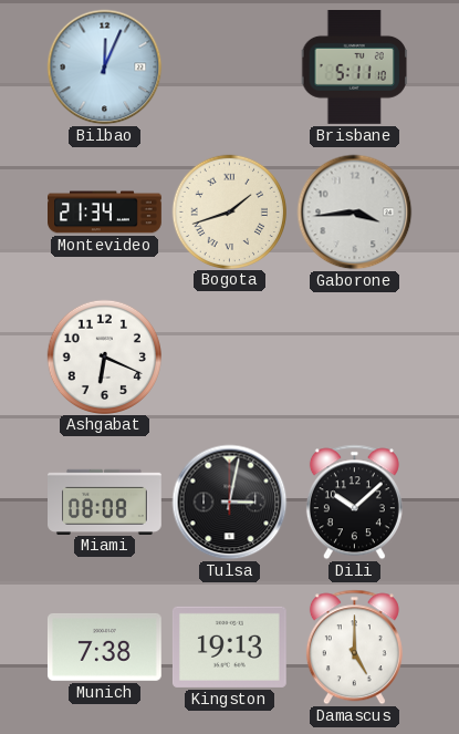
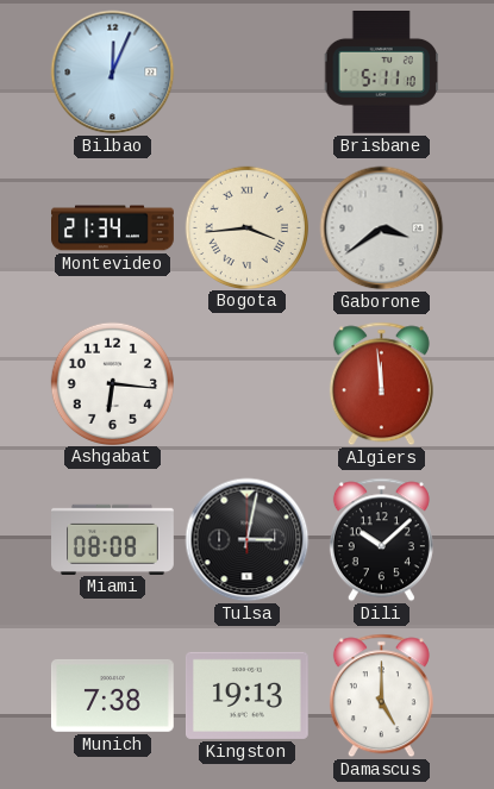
Bogota: 1:42 -> 3:44
Gaborone: 3:44 -> 3:39
Ashgabat: 6:19 -> 6:16
Algiers: none -> 11:59
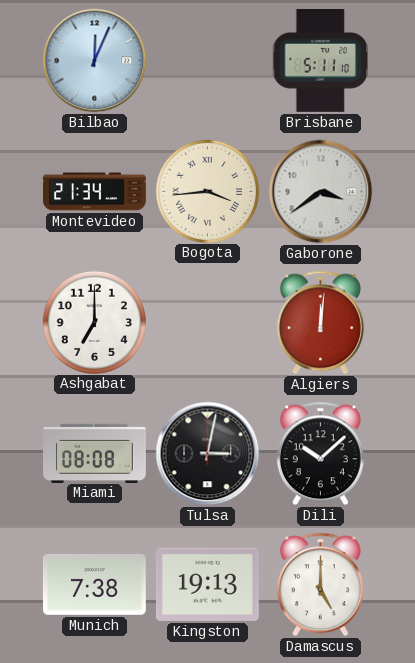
Ashgabat: 6:16 -> 7:00
Algiers: 11:59 -> 12:01
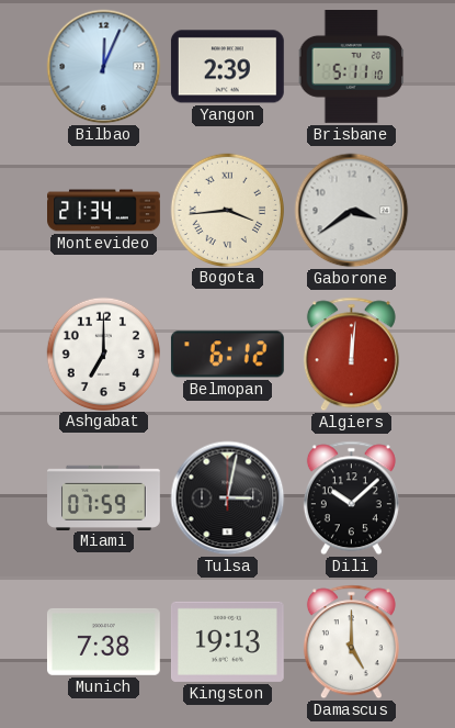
Yangon: none -> 2:39
Belmopan: none -> 6:12
Miami: 08:08 -> 07:59
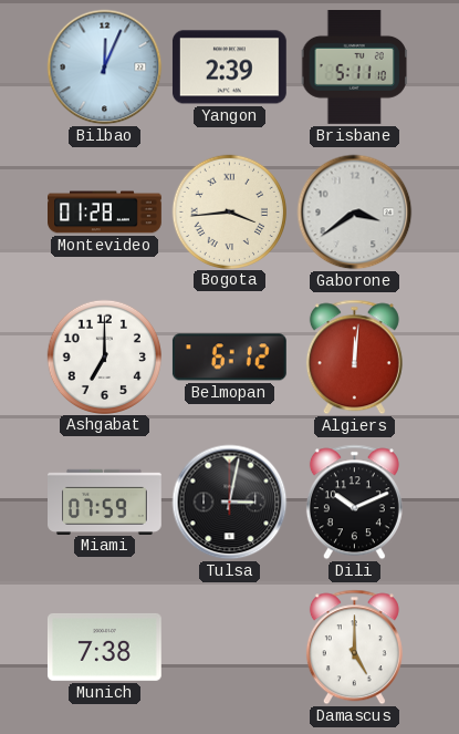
Montevideo: 21:34 -> 01:28
Dili: 10:08 -> 10:11
Kingston: 19:13 -> none
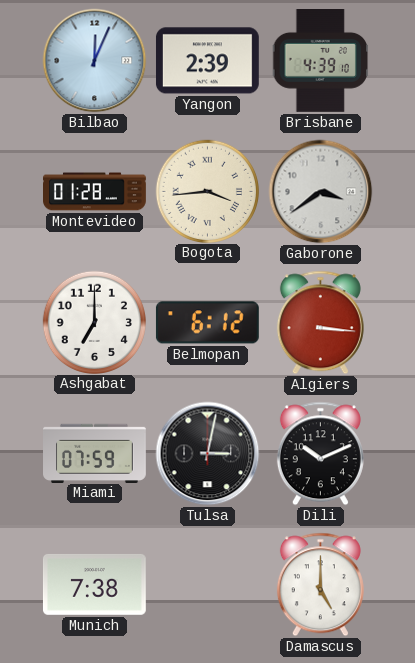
Brisbane: 5:11 -> 4:39
Algiers: 12:01 -> 3:16
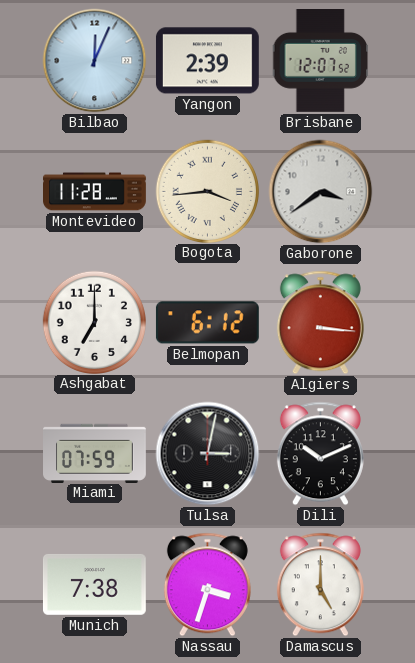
Brisbane: 4:39 -> 12:07
Montevideo: 01:28 -> 11:28
Nassau: none -> 3:33
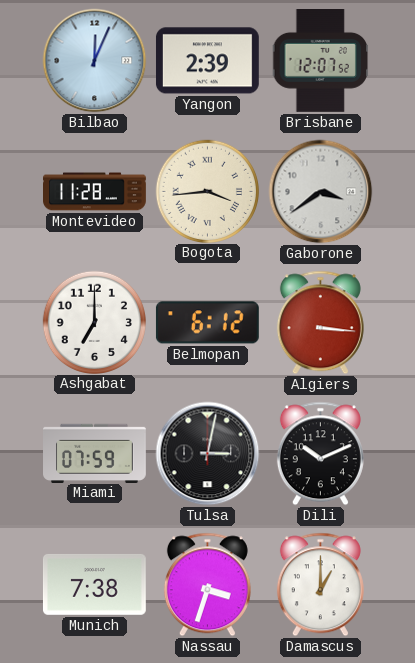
Damascus: 5:00 -> 1:00
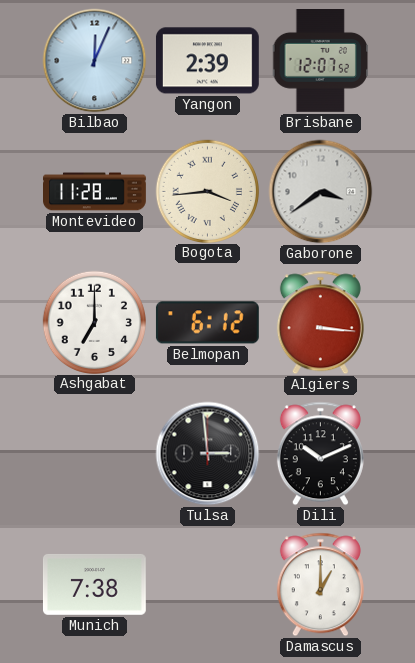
Miami: 07:59 -> none
Tulsa: 3:02 -> 2:59
Nassau: 3:33 -> none
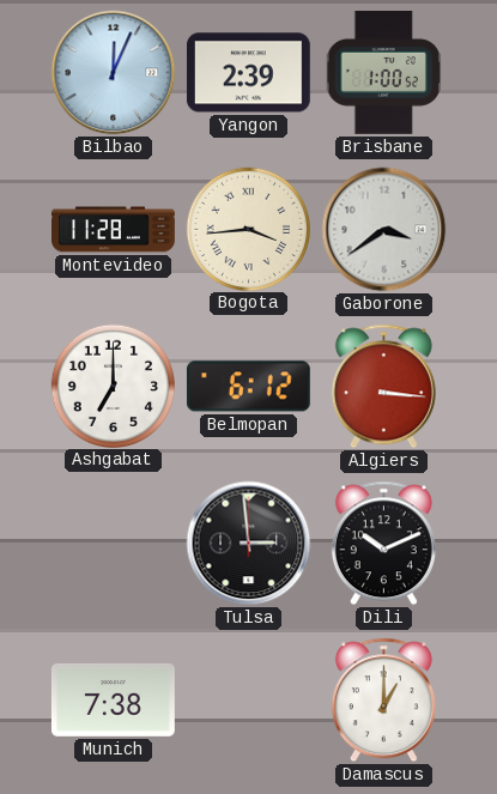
Brisbane: 12:07 -> 1:00
